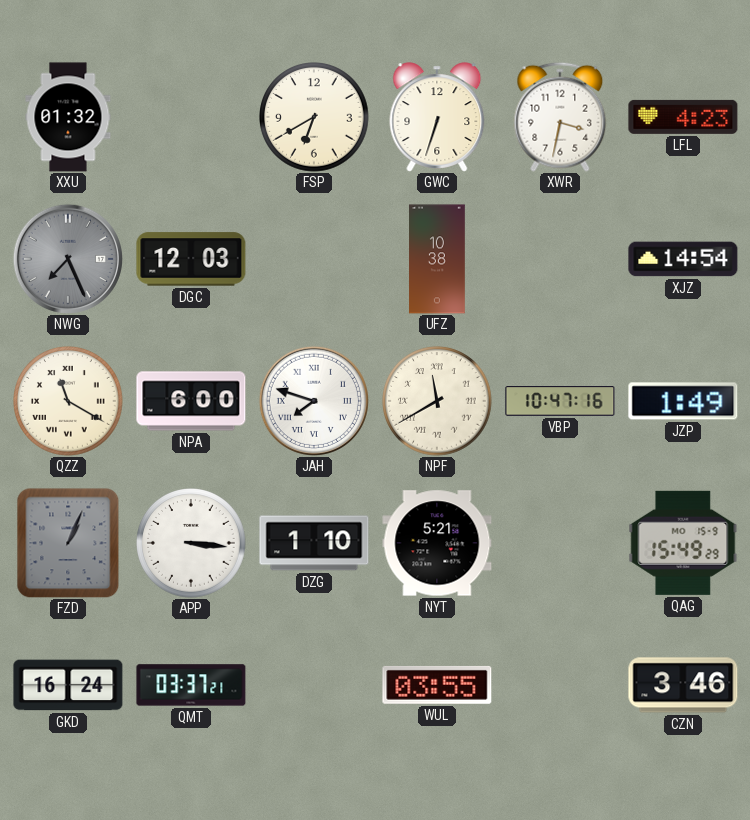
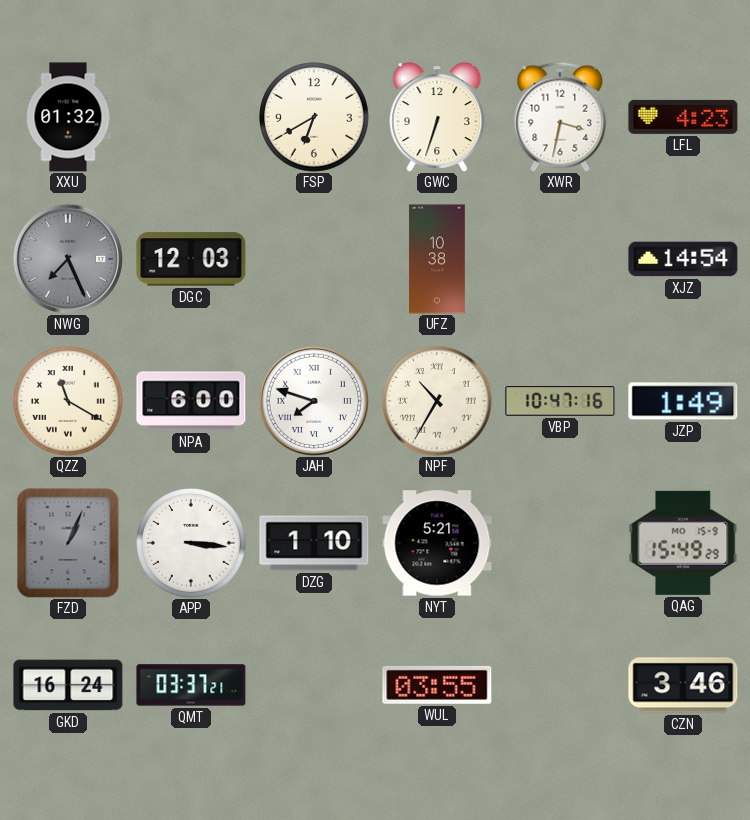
NPF: 11:40 -> 10:35
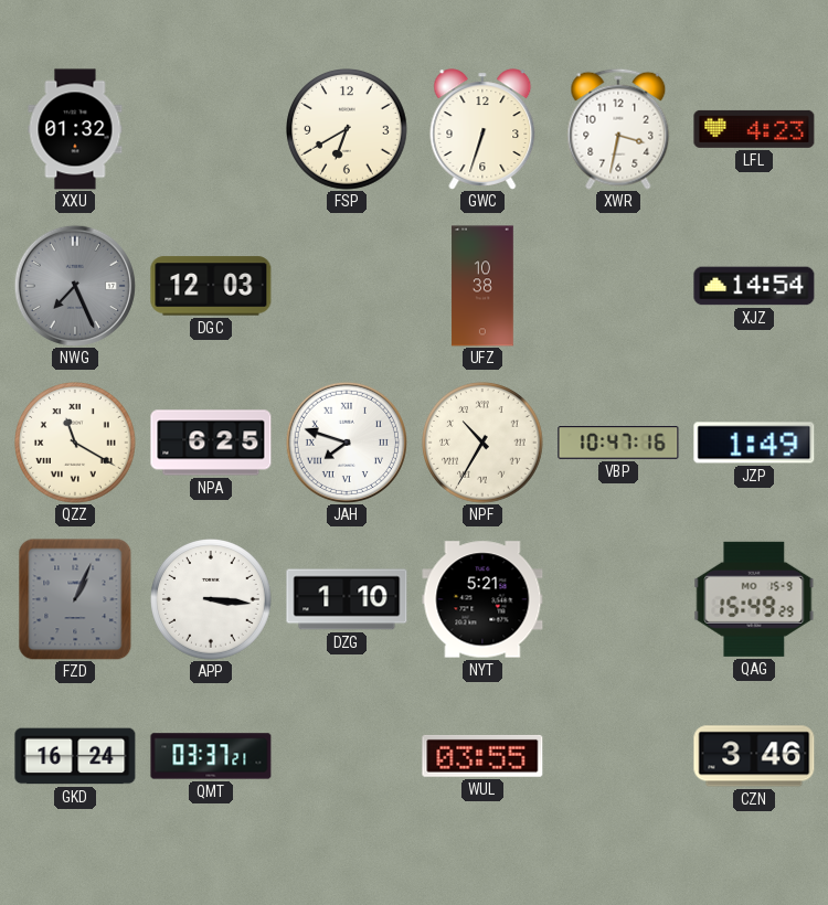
NPA: 6:00 -> 6:25
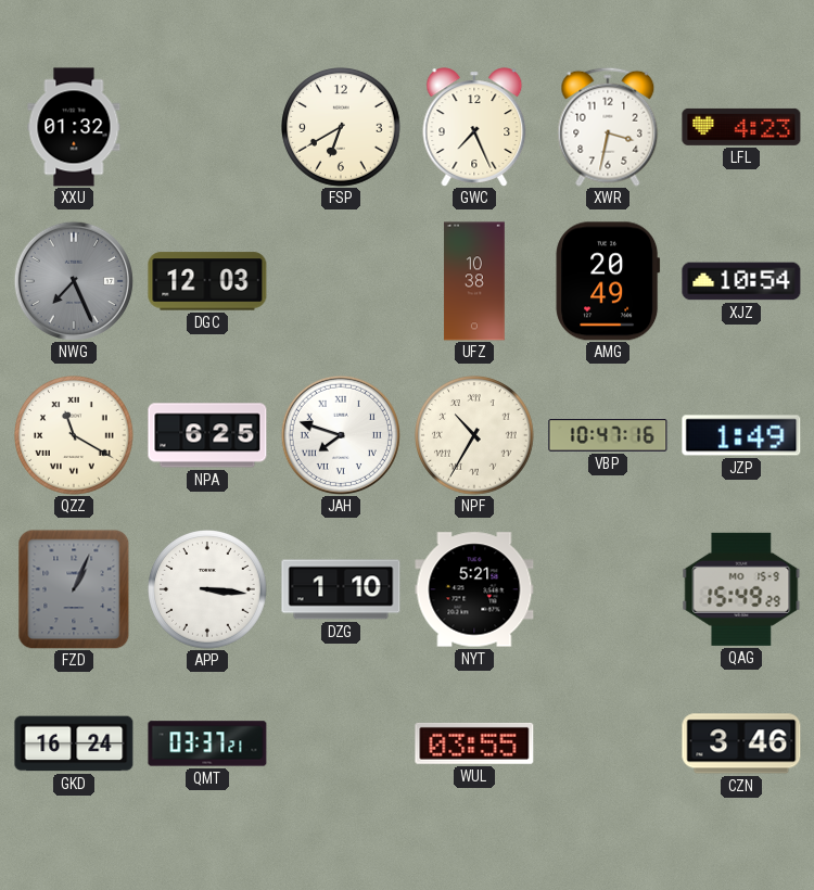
GWC: 6:33 -> 7:26
AMG: none -> 20:49
XJZ: 14:54 -> 10:54
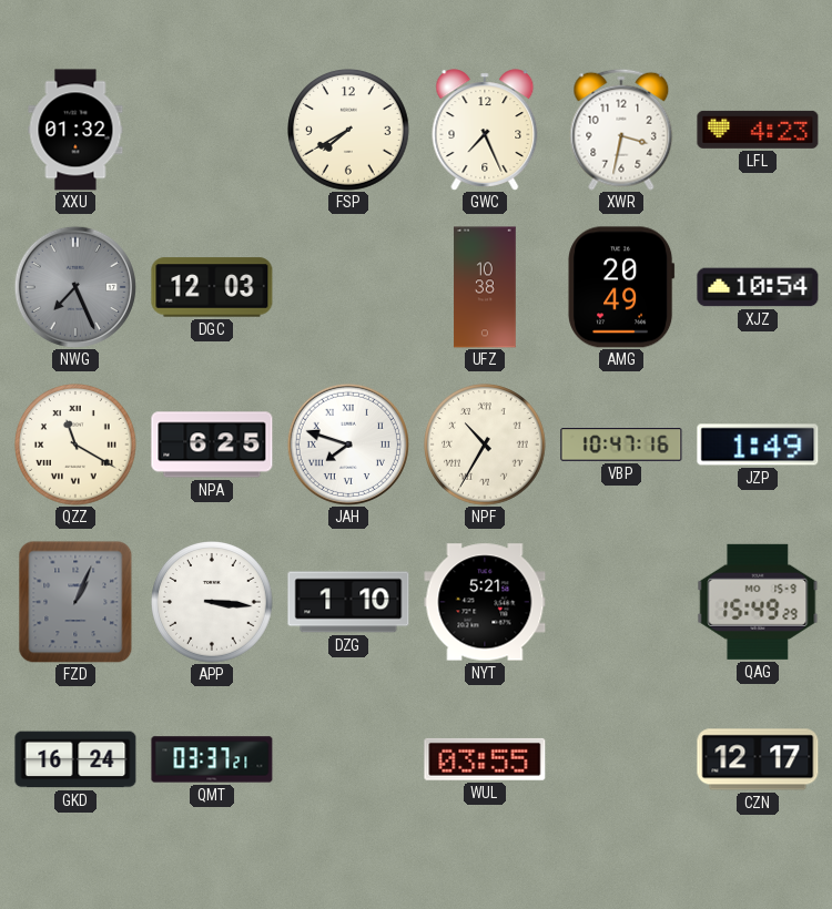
FSP: 6:40 -> 7:40
CZN: 3:46 -> 12:17
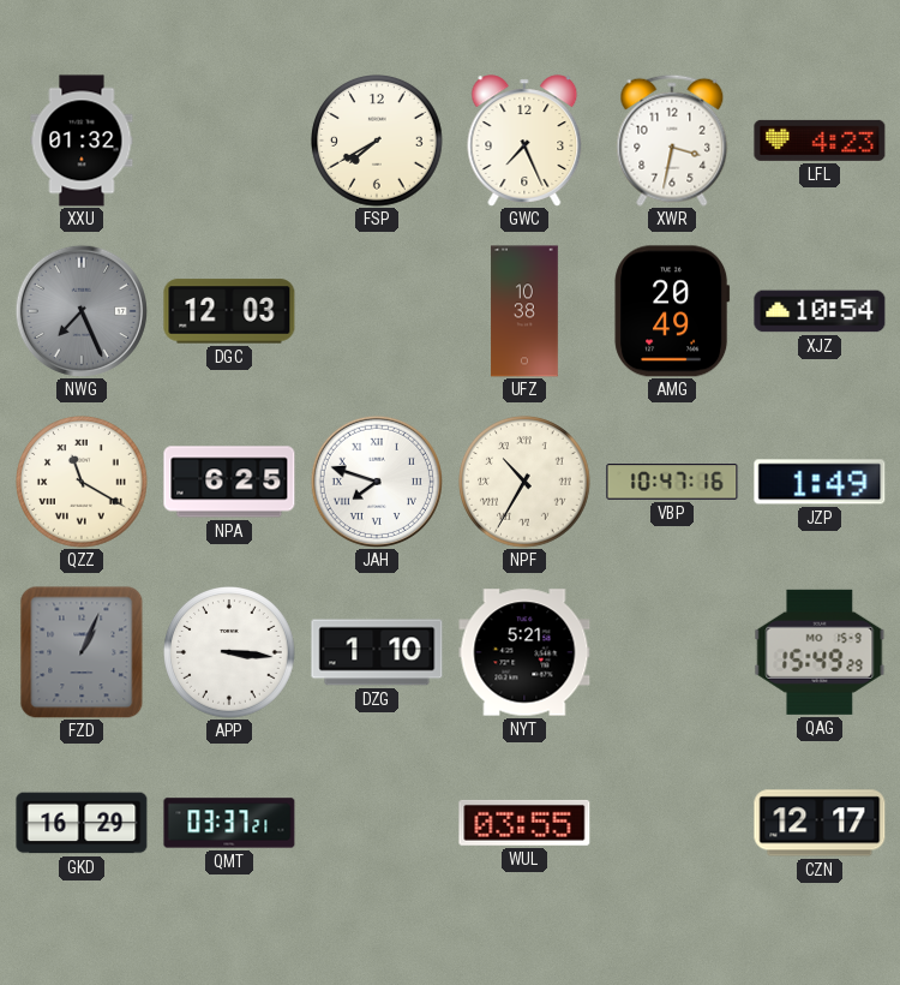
GKD: 16:24 -> 16:29
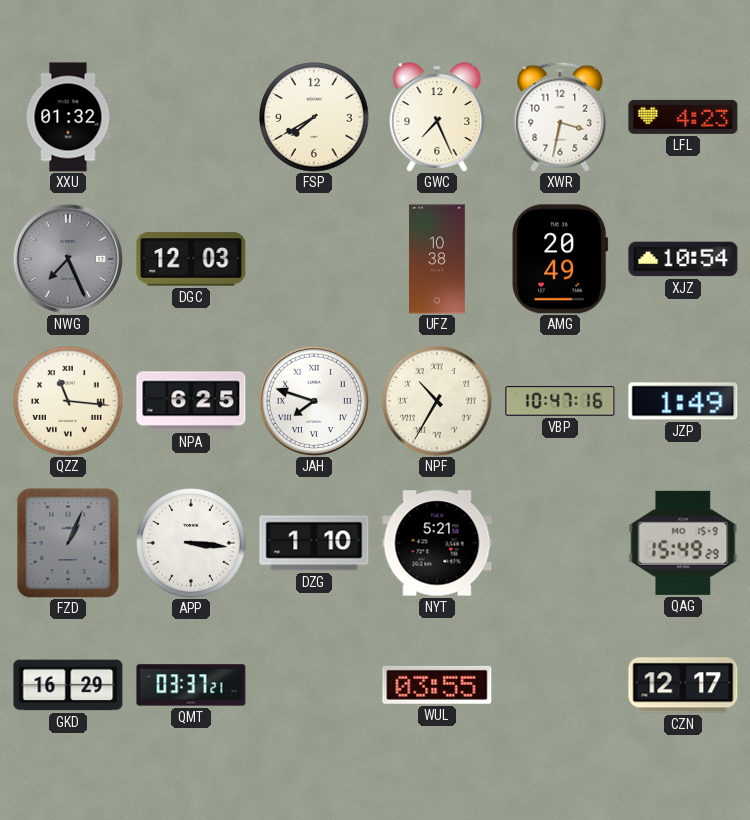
QZZ: 11:20 -> 11:16
